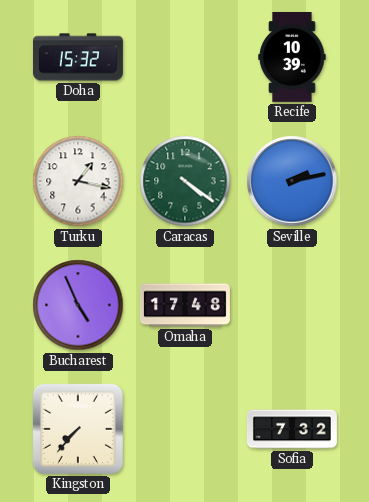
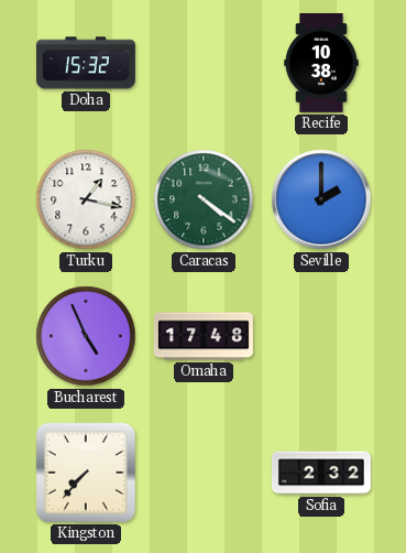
Recife: 10:39 -> 10:38
Seville: 2:13 -> 2:00
Sofia: 7:32 -> 2:32
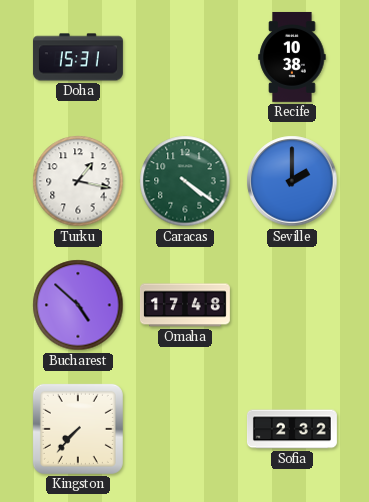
Doha: 15:32 -> 15:31
Bucharest: 4:56 -> 4:52
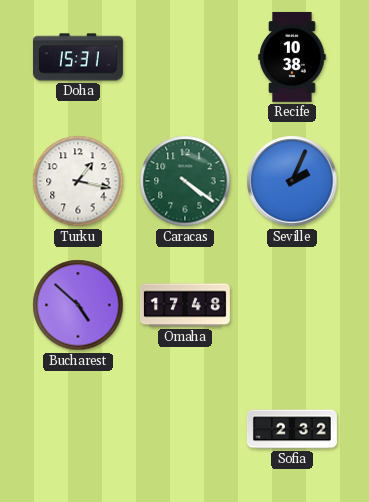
Seville: 2:00 -> 2:04
Kingston: 7:37 -> none
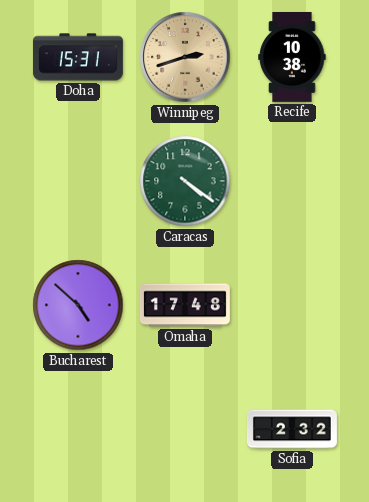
Winnipeg: none -> 2:42
Turku: 1:17 -> none
Seville: 2:04 -> none
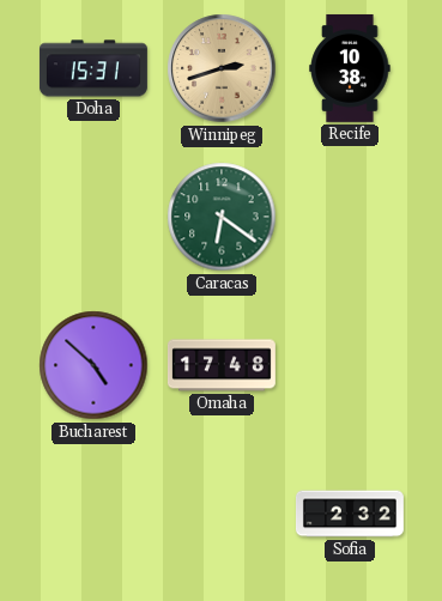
Caracas: 4:21 -> 6:21
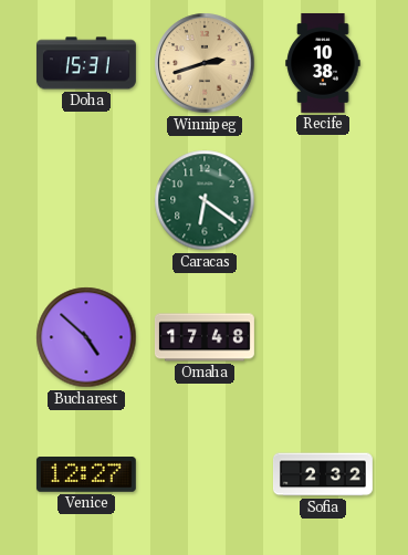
Venice: none -> 12:27
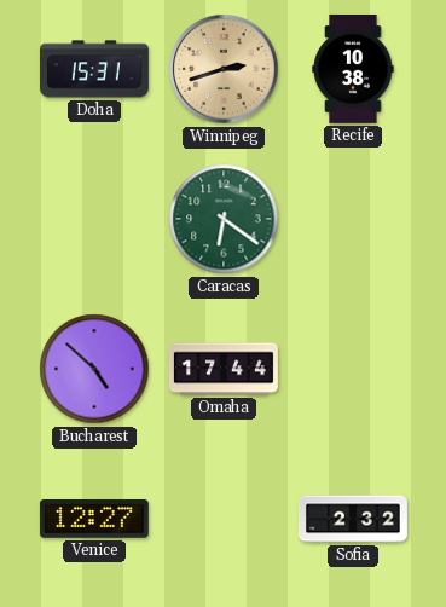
Omaha: 17:48 -> 17:44
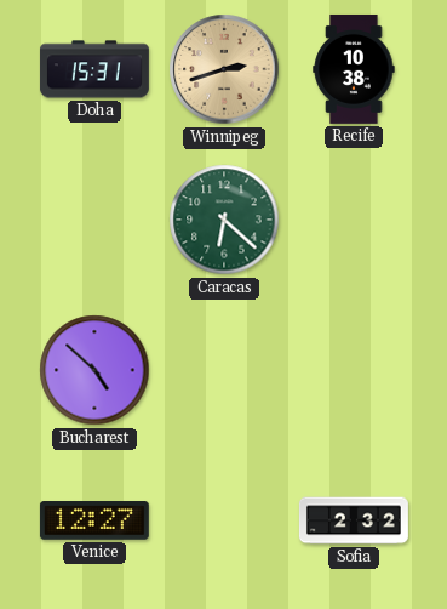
Caracas: 6:21 -> 6:22
Omaha: 17:44 -> none
